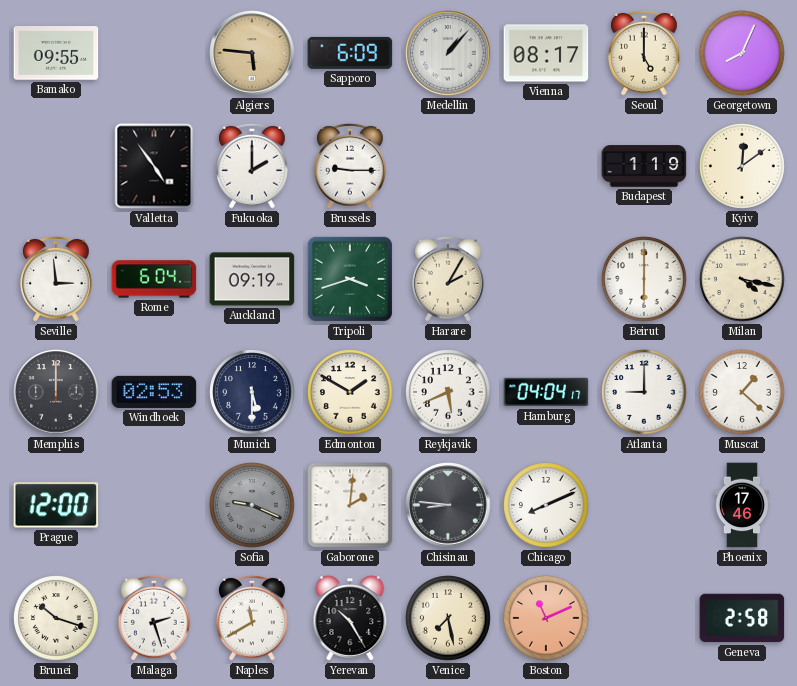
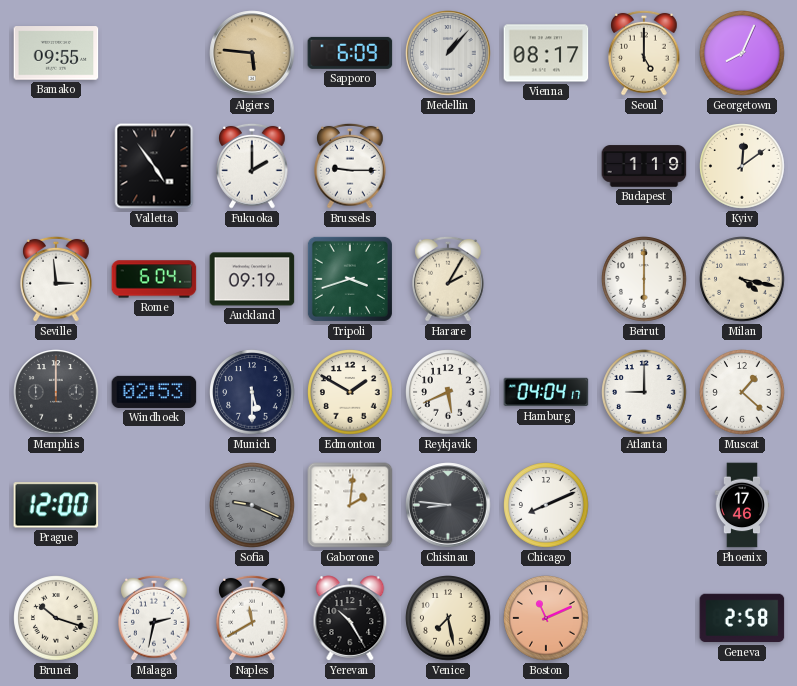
Malaga: 2:27 -> 2:32
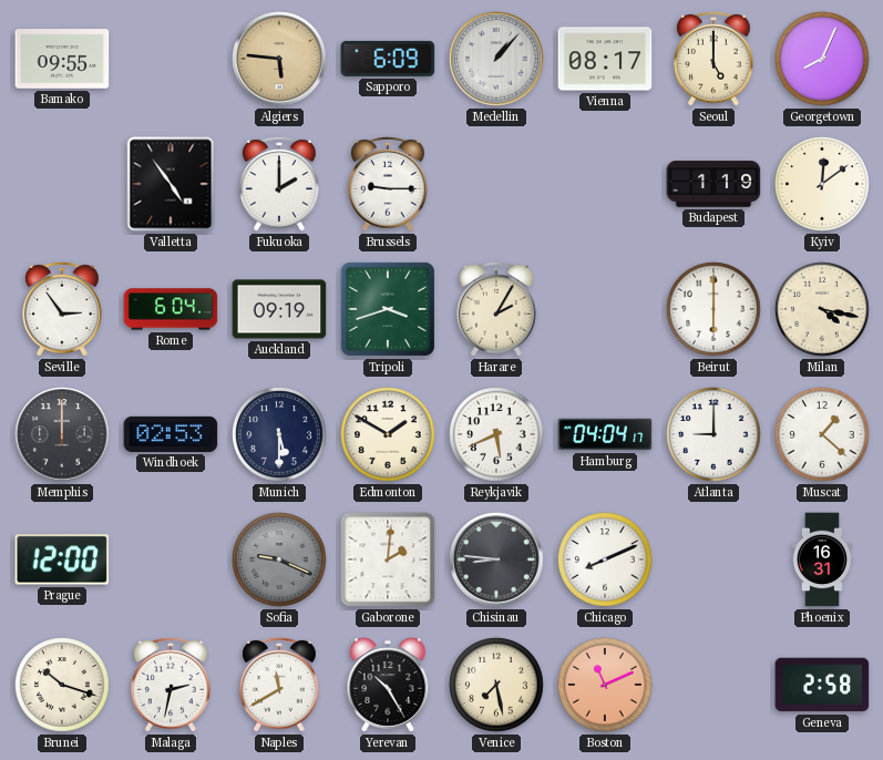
Seville: 2:59 -> 2:54
Phoenix: 17:46 -> 16:31
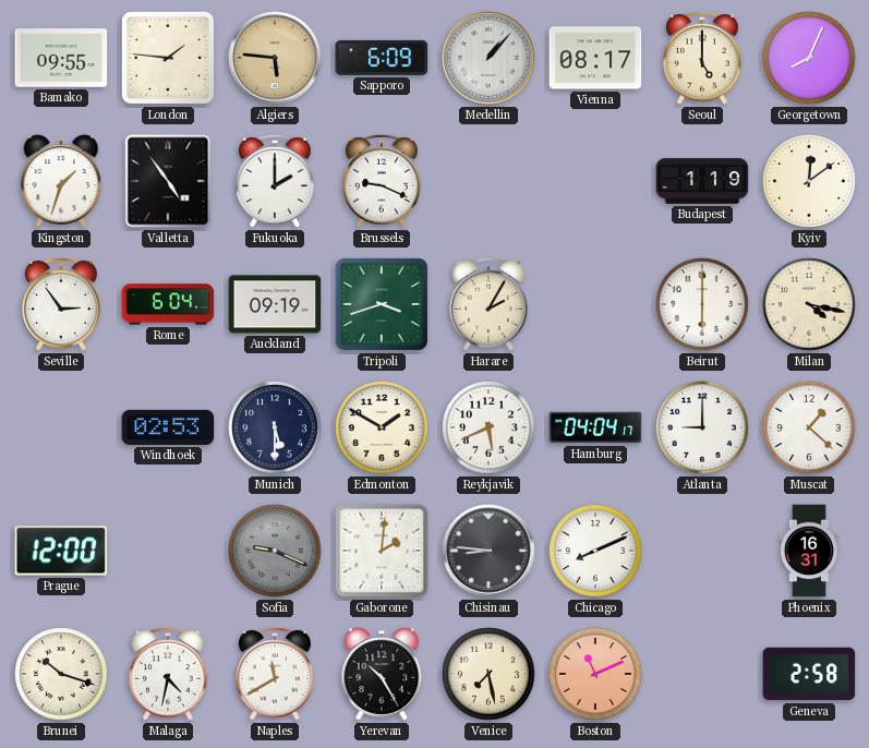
London: none -> 1:46
Kingston: none -> 1:33
Brussels: 9:15 -> 9:19
Memphis: 12:00 -> none
Malaga: 2:32 -> 4:32
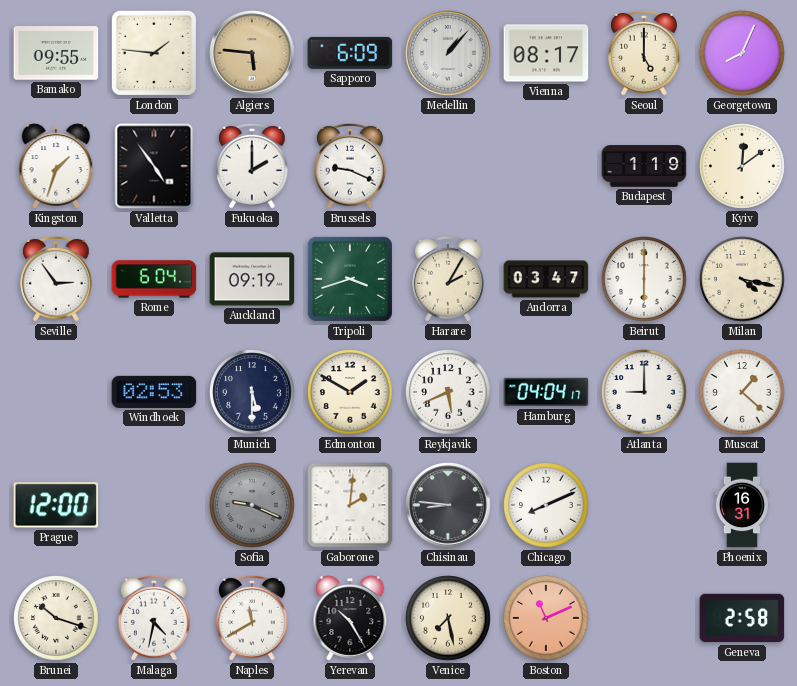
Andorra: none -> 03:47
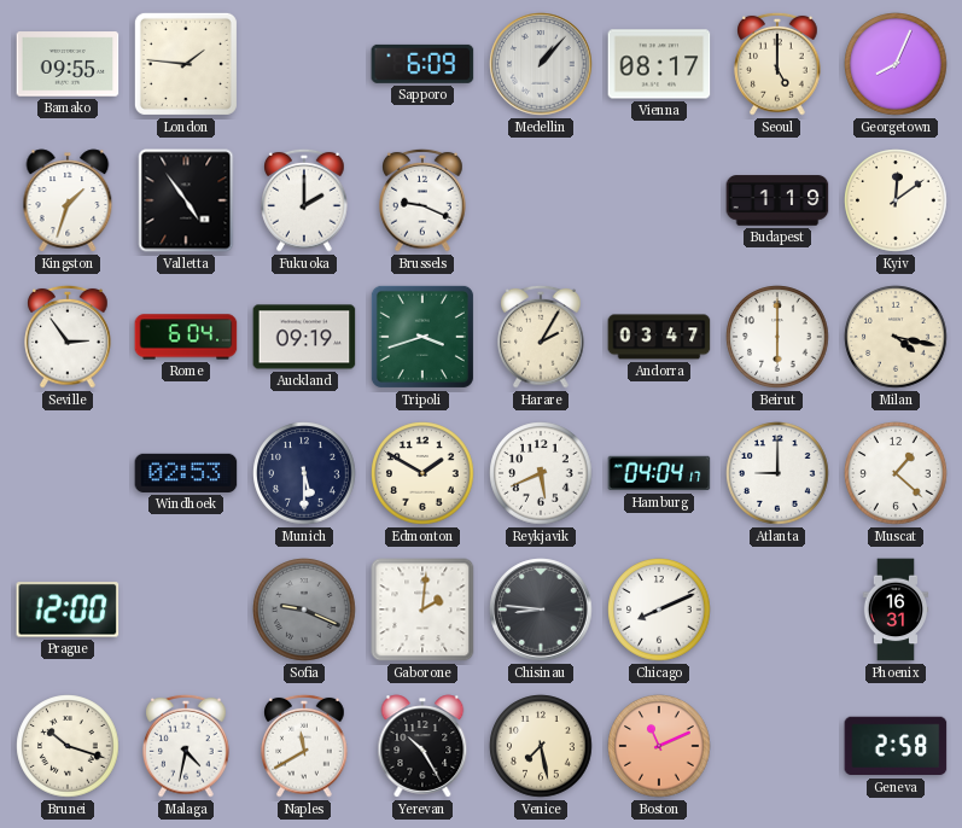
Algiers: 5:46 -> none
